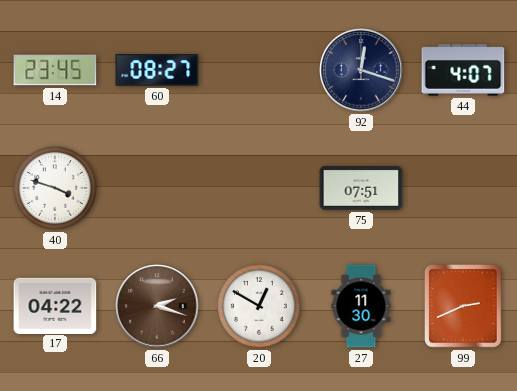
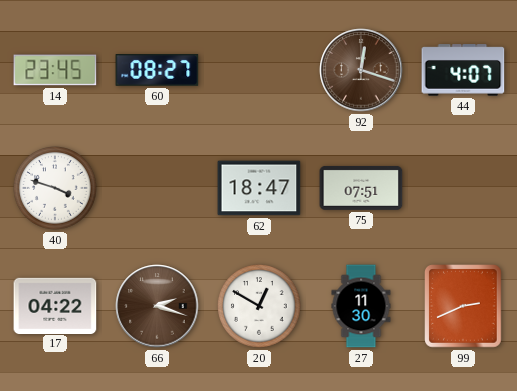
92 dial: navy -> brown
62: none -> 18:47
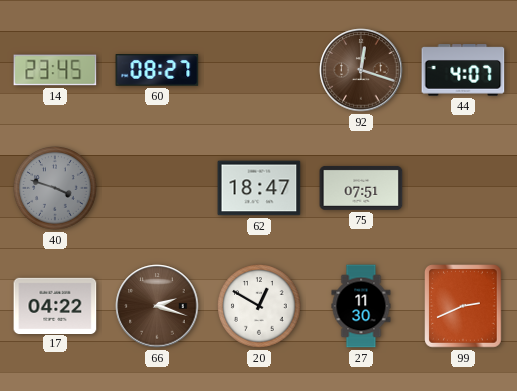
40 dial: white -> grey
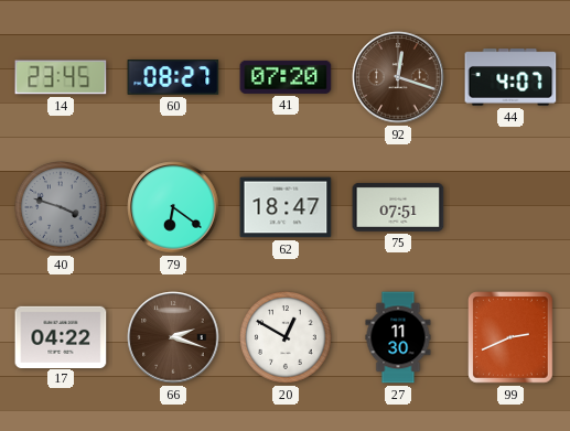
41: none -> 07:20
79: none -> 6:21
